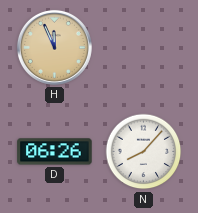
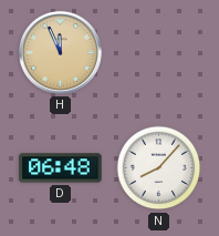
D: 06:26 -> 06:48
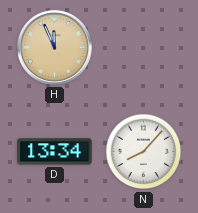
D: 06:48 -> 13:34
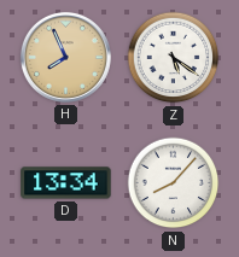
H: 11:56 -> 7:56
Z: none -> 5:21
